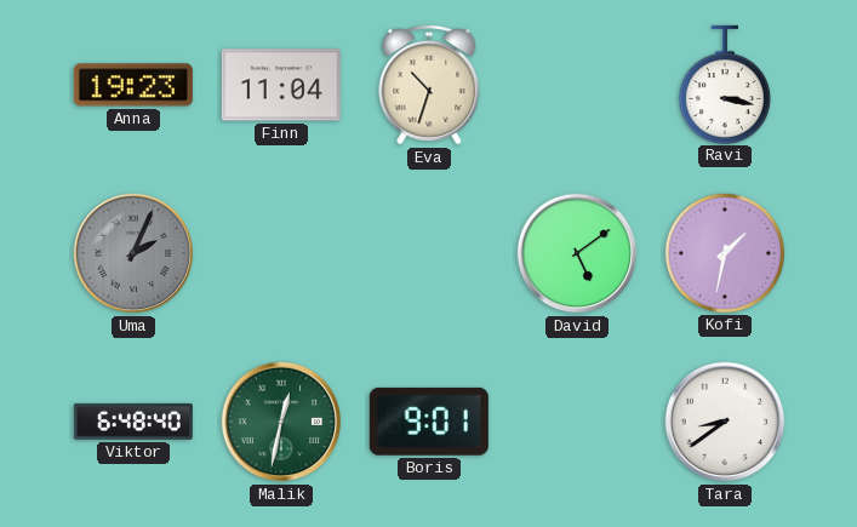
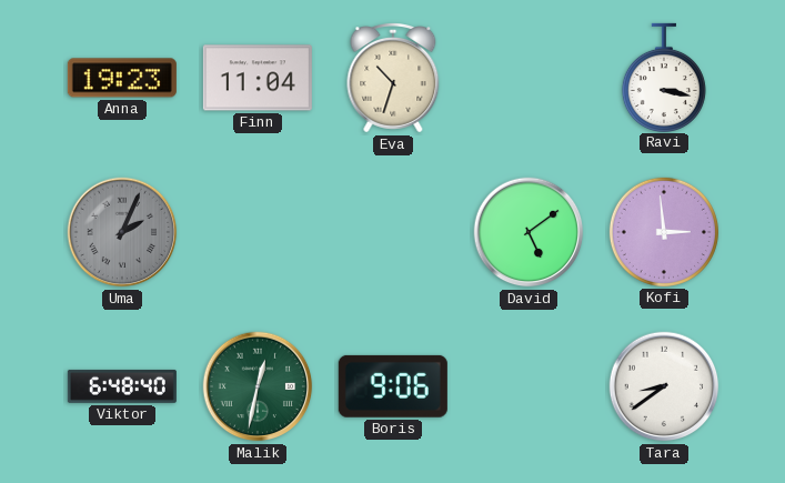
Kofi: 1:32 -> 2:59
Boris: 9:01 -> 9:06
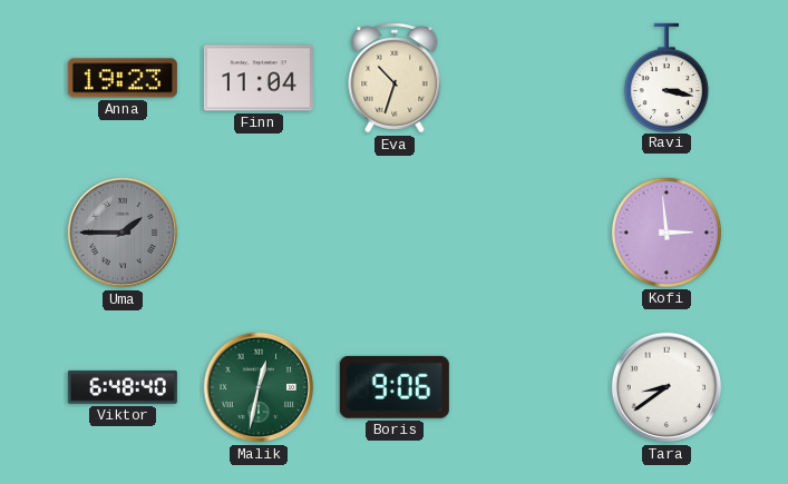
Uma: 2:04 -> 1:45
David: 5:09 -> none
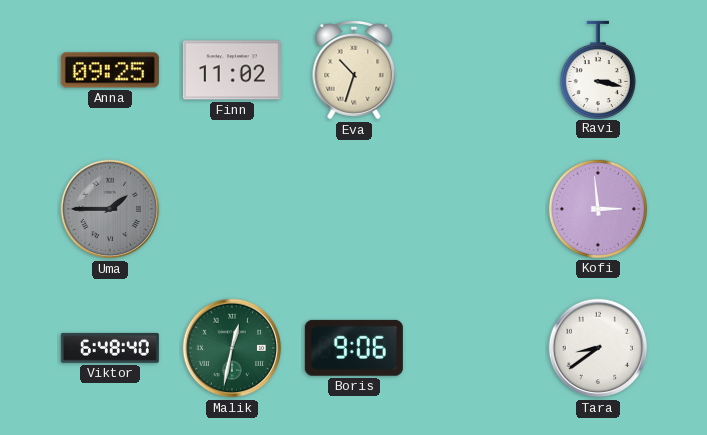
Anna: 19:23 -> 09:25
Finn: 11:04 -> 11:02
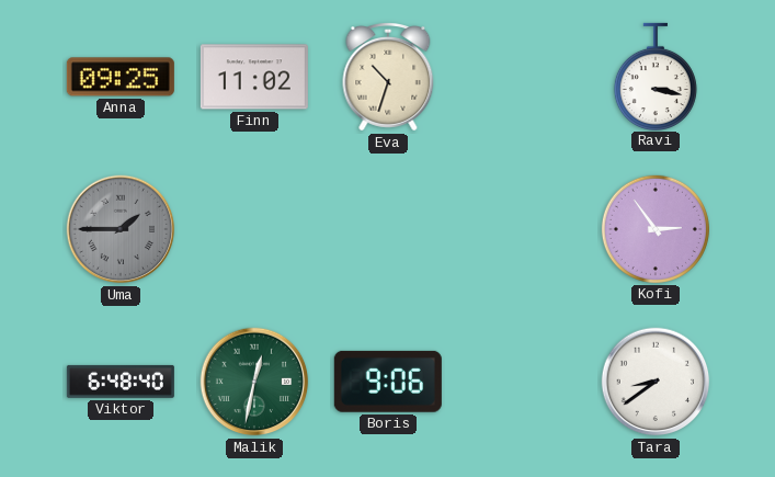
Kofi: 2:59 -> 2:54
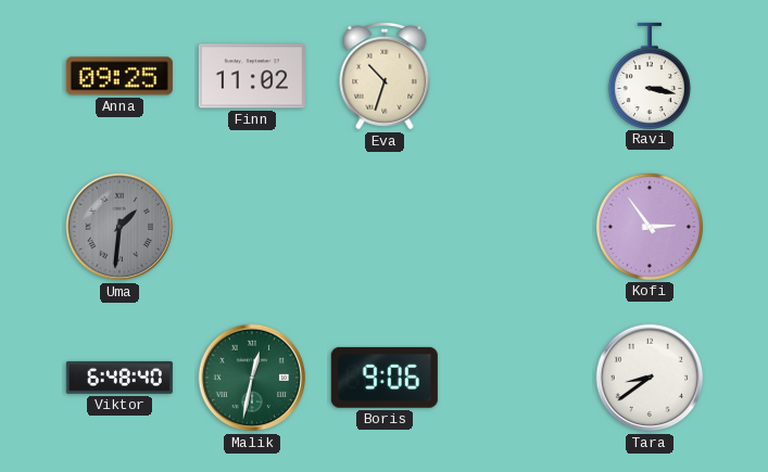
Uma: 1:45 -> 1:31
